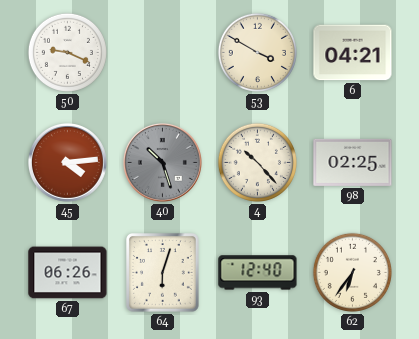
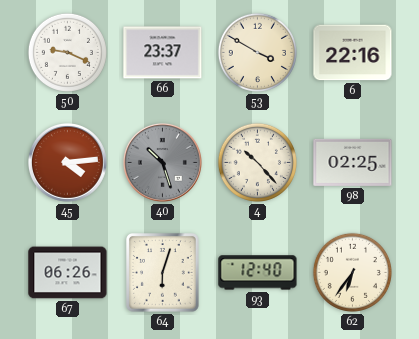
66: none -> 23:37
6: 04:21 -> 22:16
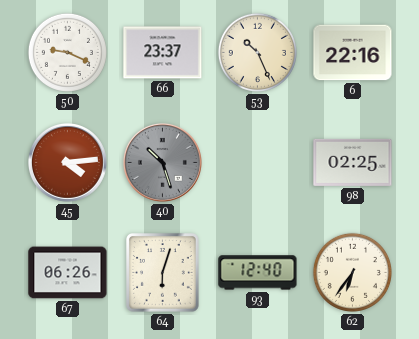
53: 3:50 -> 10:26
4: 10:23 -> none
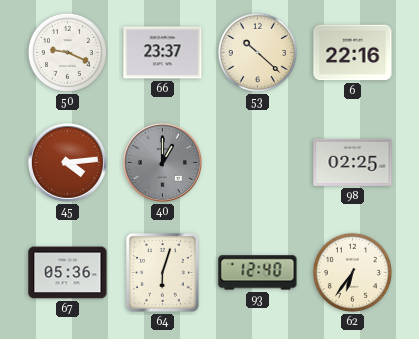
53: 10:26 -> 10:22
40: 10:27 -> 1:00
67: 06:26 -> 05:36
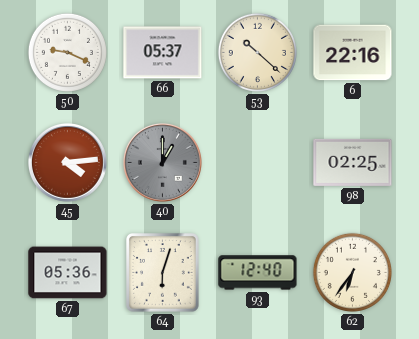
66: 23:37 -> 05:37
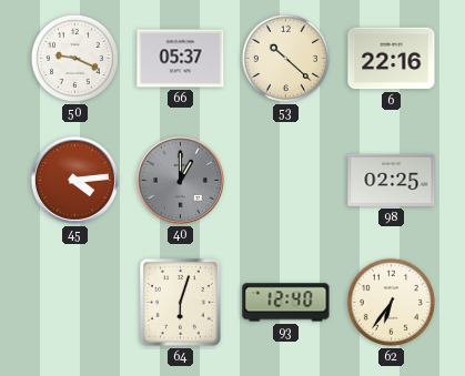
67: 05:36 -> none
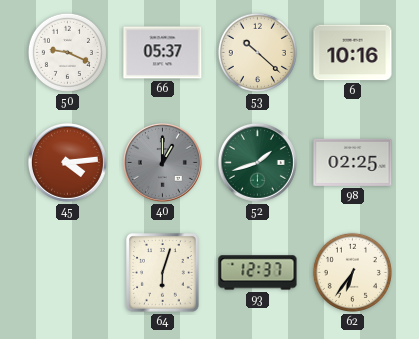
6: 22:16 -> 10:16
52: none -> 1:42
93: 12:40 -> 12:37
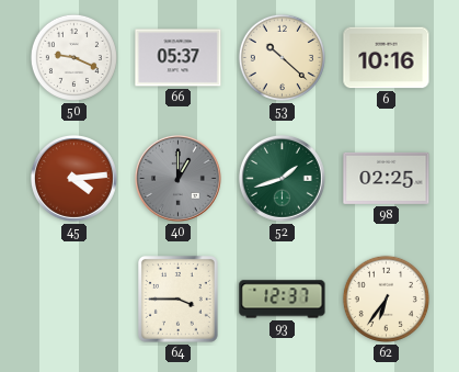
64: 6:03 -> 3:45
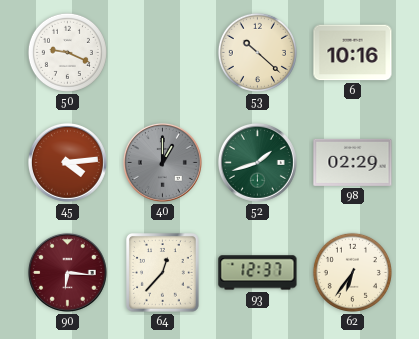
66: 05:37 -> none
98: 02:25 -> 02:29
90: none -> 6:16
64: 3:45 -> 12:37
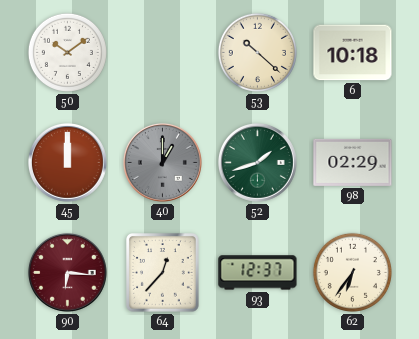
50: 9:19 -> 10:09
6: 10:16 -> 10:18
45: 4:14 -> 12:00
